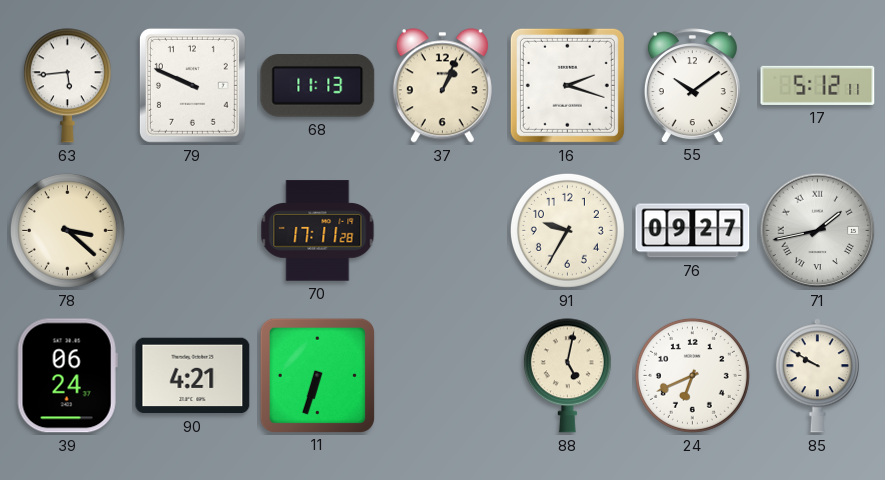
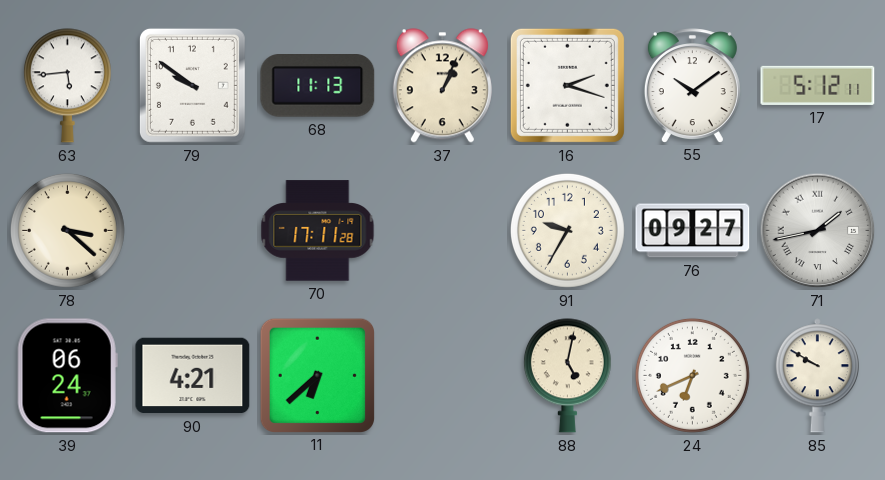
79: 9:49 -> 9:51
11: 6:33 -> 6:38
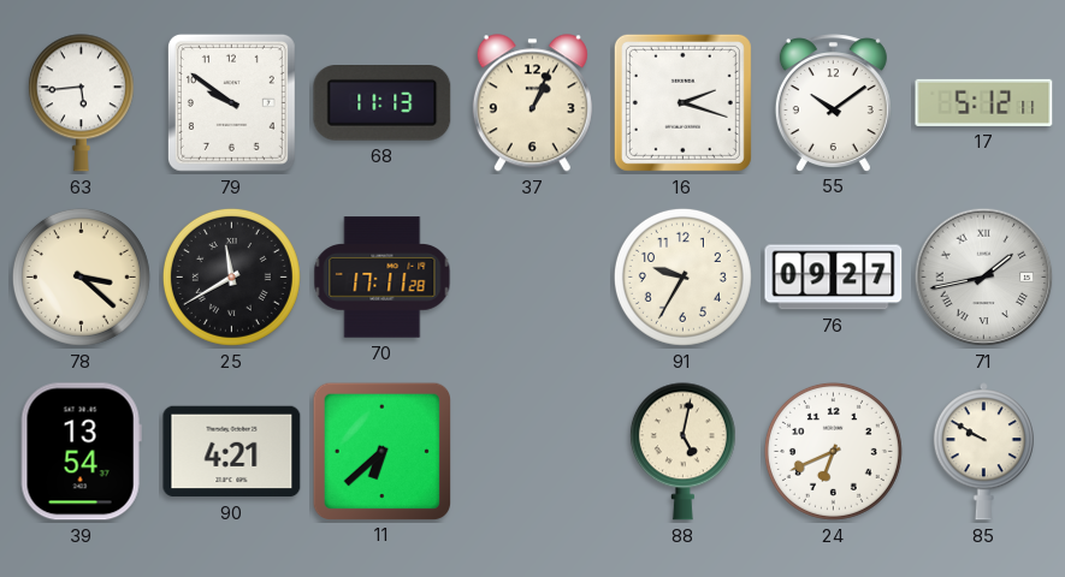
25: none -> 11:40
39: 06:24 -> 13:54
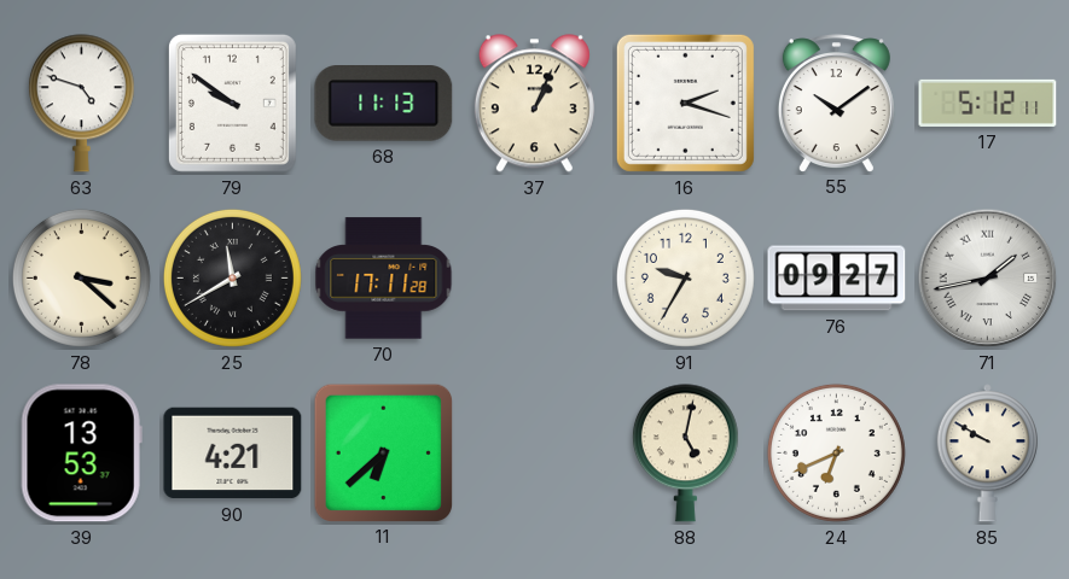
63: 5:44 -> 4:48
39: 13:54 -> 13:53
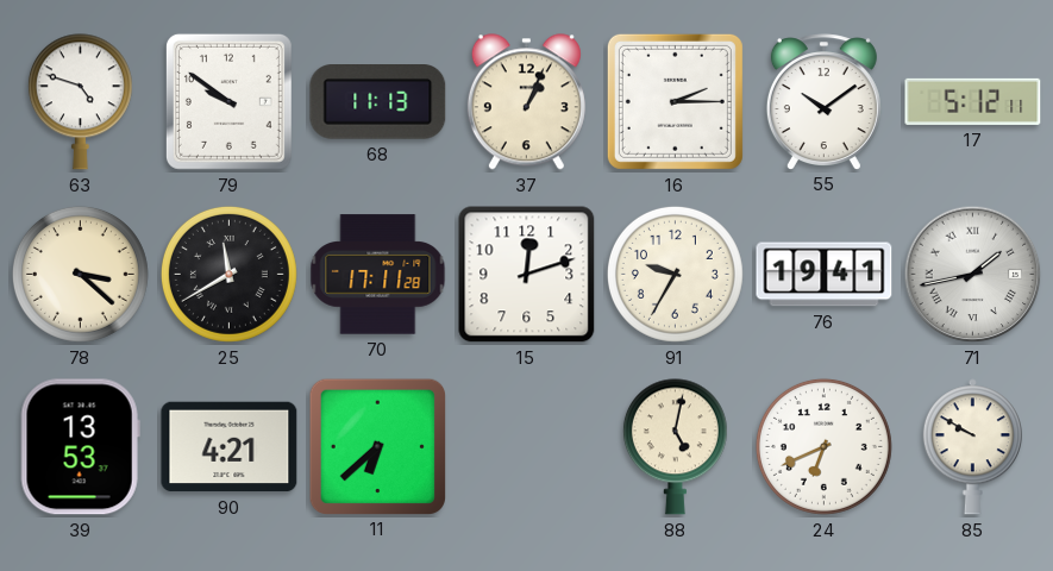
16: 2:18 -> 2:15
15: none -> 12:12
76: 09:27 -> 19:41
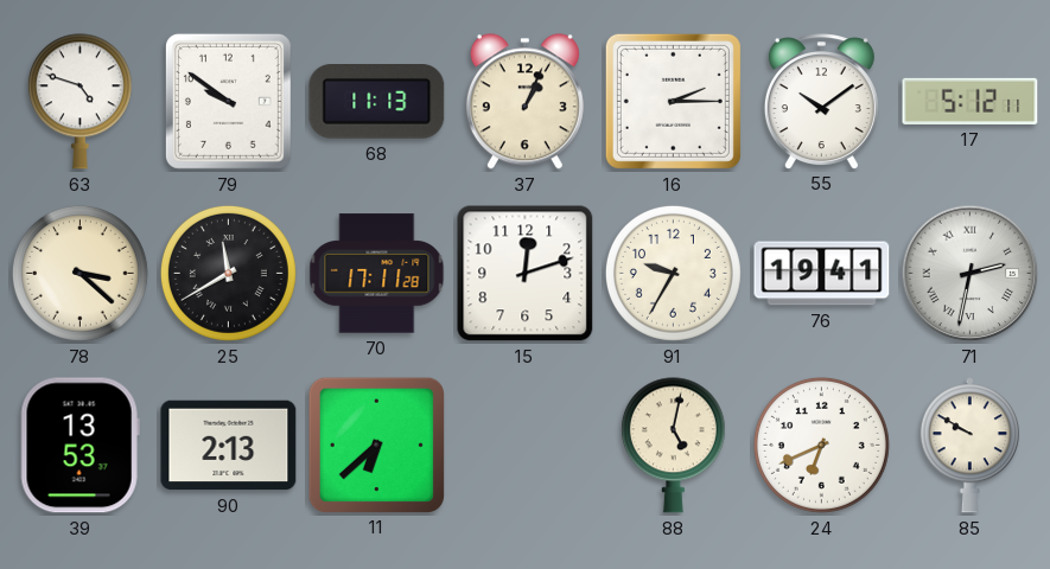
71: 1:43 -> 2:32
90: 4:21 -> 2:13
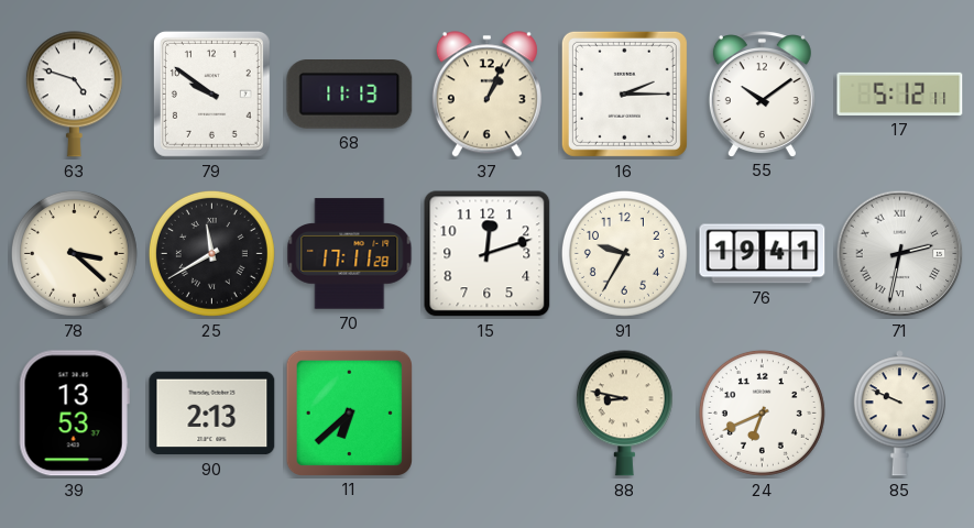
88: 5:02 -> 8:47
85: 9:50 -> 9:49
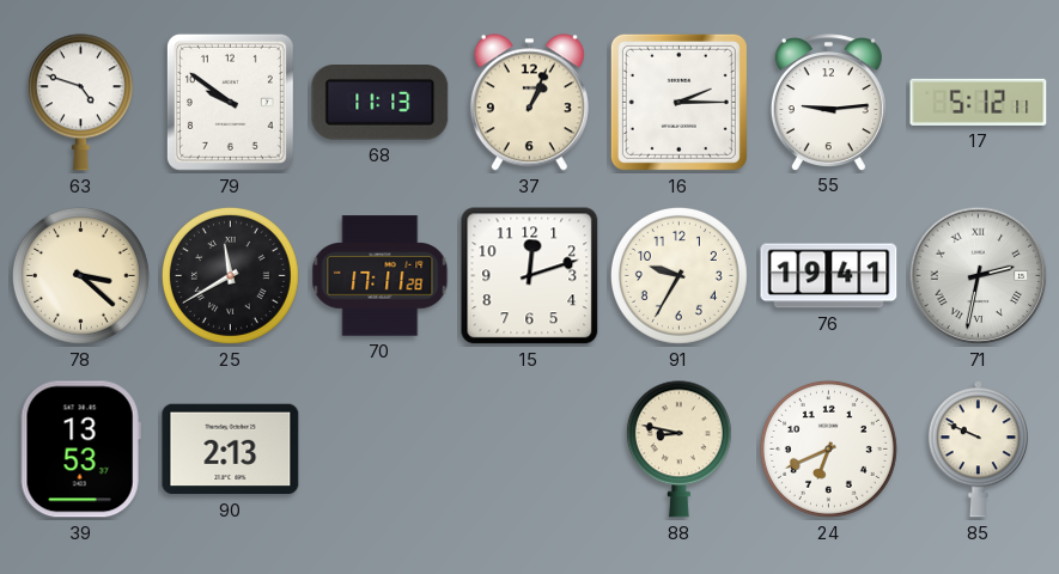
55: 10:09 -> 9:14
11: 6:38 -> none
